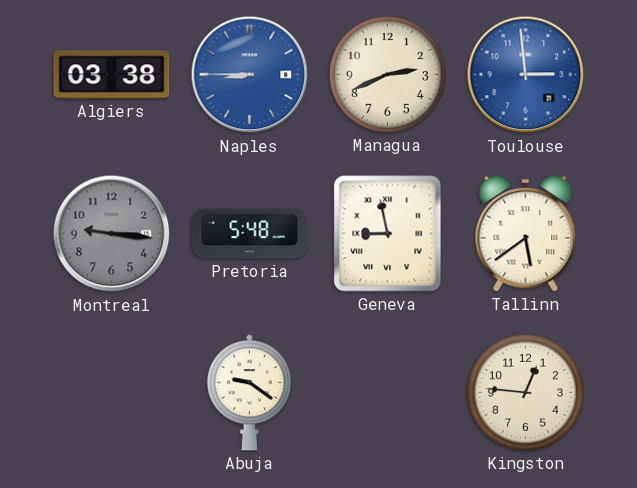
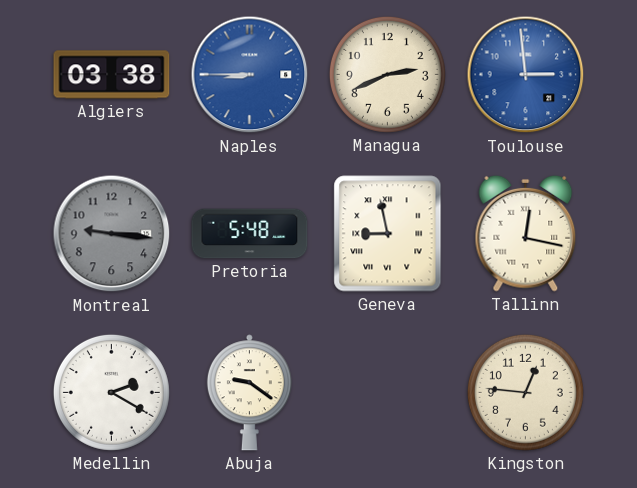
Tallinn: 5:39 -> 12:17
Medellin: none -> 2:20
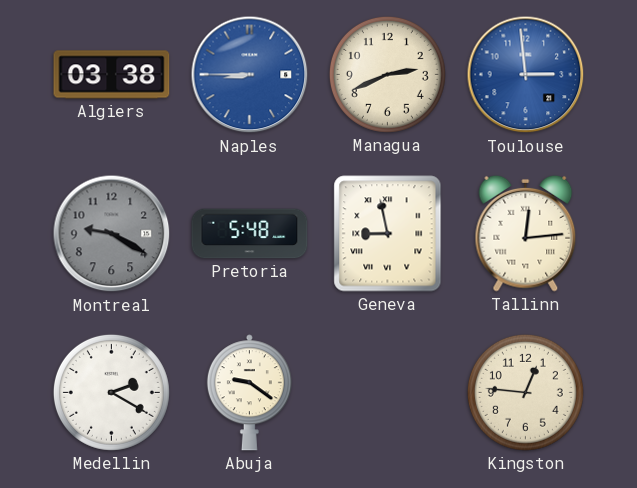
Montreal: 9:16 -> 9:20
Tallinn: 12:17 -> 12:14
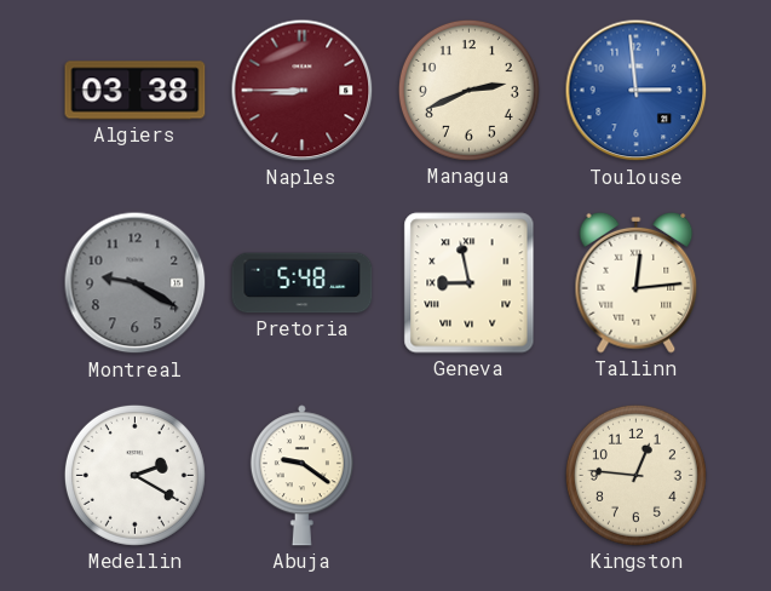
Naples dial: blue -> burgundy
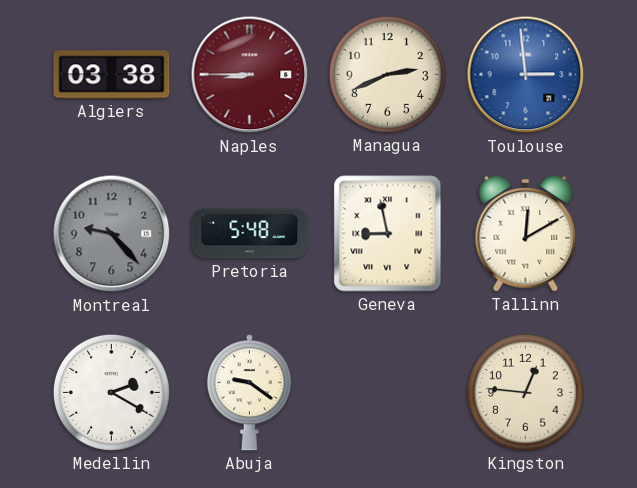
Montreal: 9:20 -> 9:23
Tallinn: 12:14 -> 12:10
